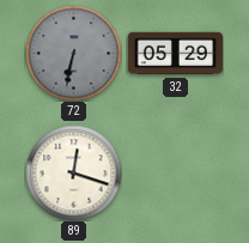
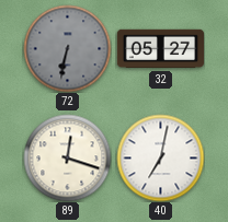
32: 05:29 -> 05:27
40: none -> 7:02
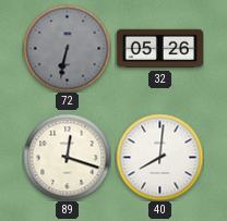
32: 05:27 -> 05:26
40: 7:02 -> 8:01
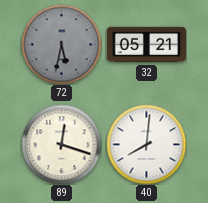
72: 6:32 -> 5:32
32: 05:26 -> 05:21
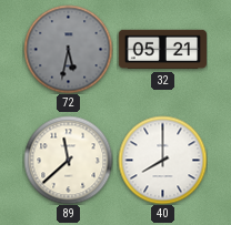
89: 12:18 -> 11:38
40: 8:01 -> 8:00
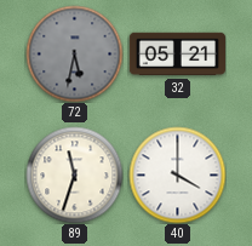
89: 11:38 -> 11:33
40: 8:00 -> 4:00
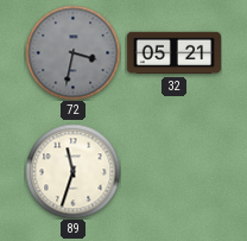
72: 5:32 -> 3:32
40: 4:00 -> none
